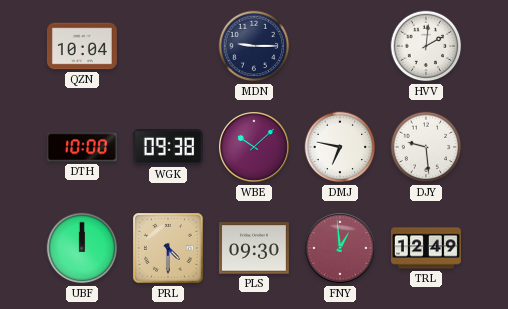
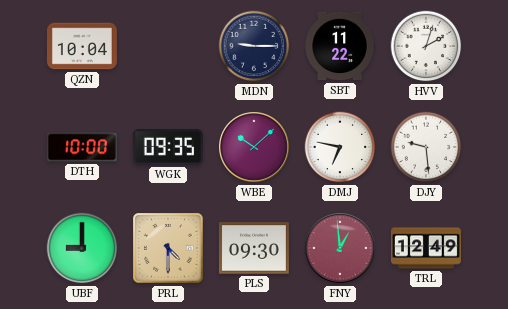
SBT: none -> 11:22
HVV: 2:01 -> 2:03
WGK: 09:38 -> 09:35
UBF: 12:00 -> 9:00
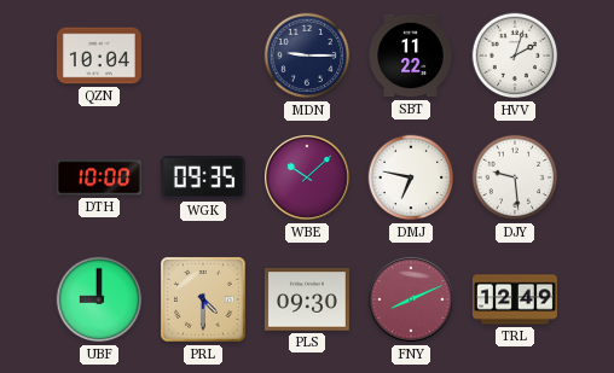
FNY: 12:59 -> 8:11
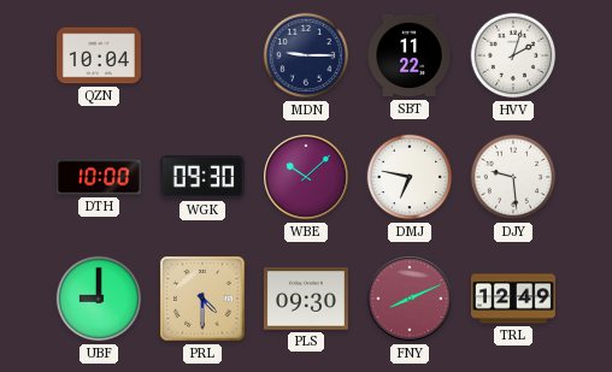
WGK: 09:35 -> 09:30
